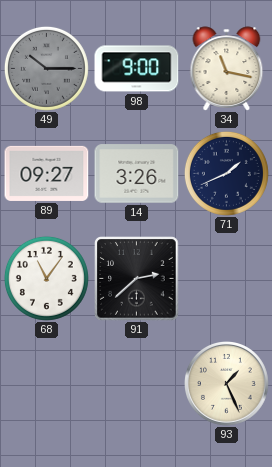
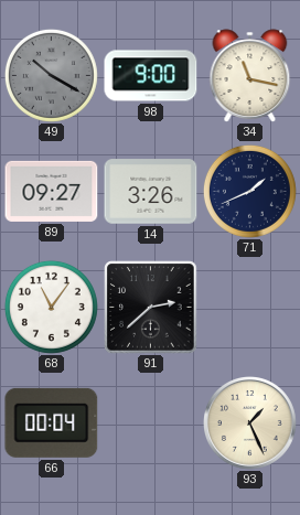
49: 10:15 -> 10:20
66: none -> 00:04
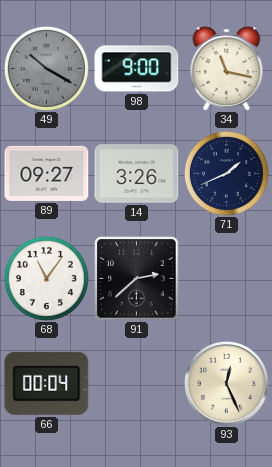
93: 1:26 -> 12:26
